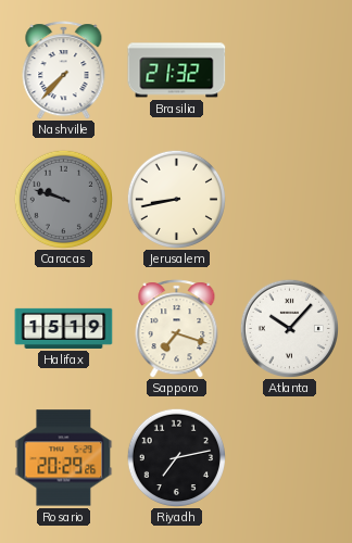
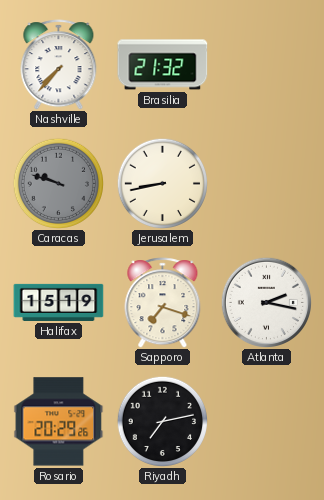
Atlanta: 10:07 -> 2:17
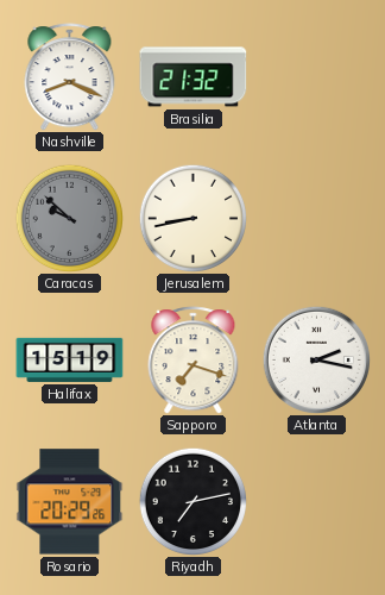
Nashville: 7:37 -> 8:19
Caracas: 9:48 -> 9:52
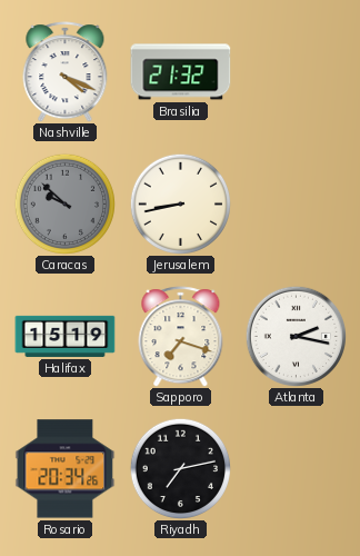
Nashville: 8:19 -> 4:19
Rosario: 20:29 -> 20:34
